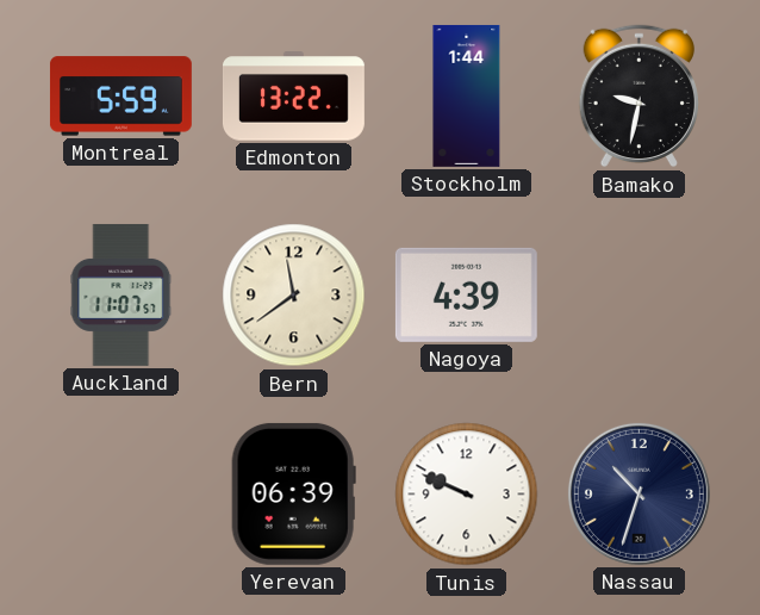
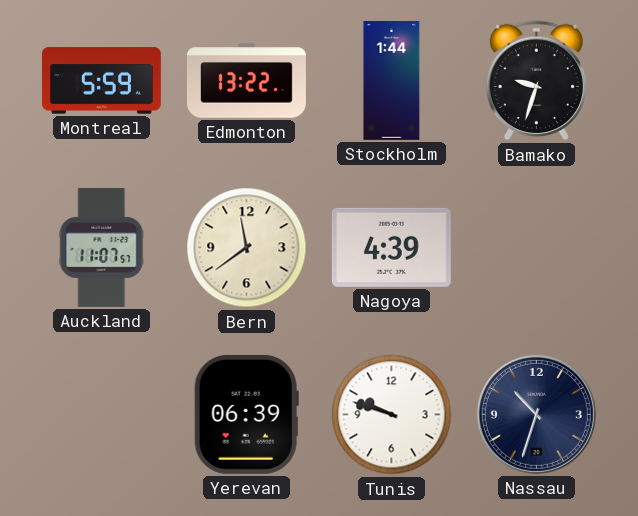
Bamako: 9:32 -> 9:33
Tunis: 9:49 -> 9:48
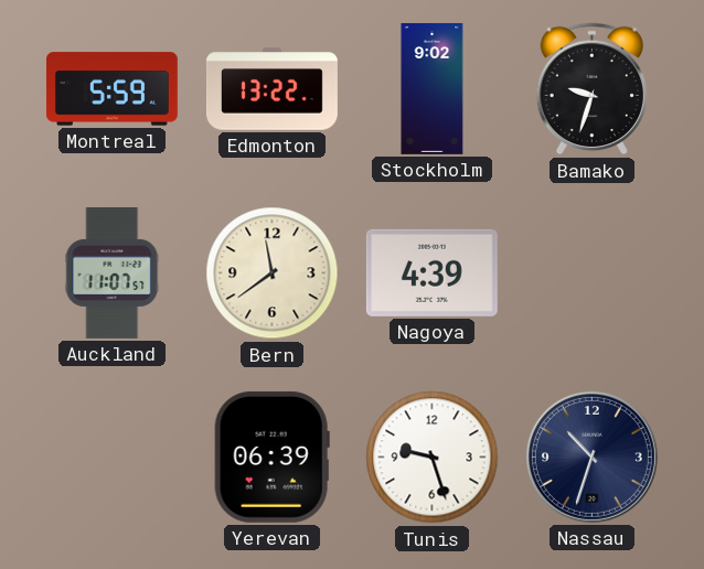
Stockholm: 1:44 -> 9:02
Tunis: 9:48 -> 9:27
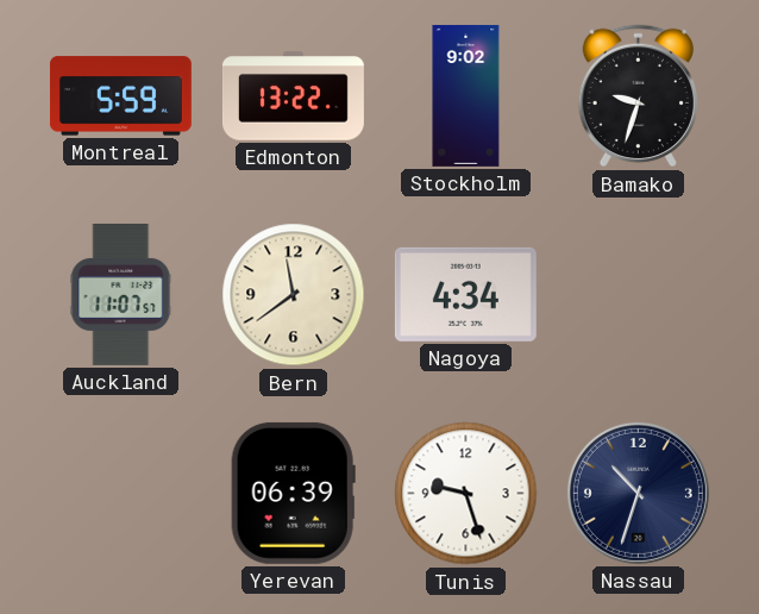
Nagoya: 4:39 -> 4:34
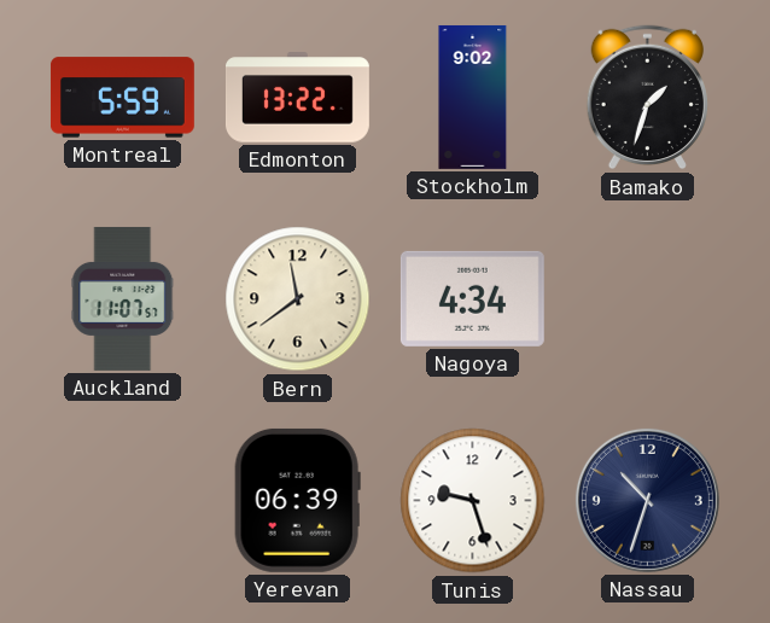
Bamako: 9:33 -> 1:33
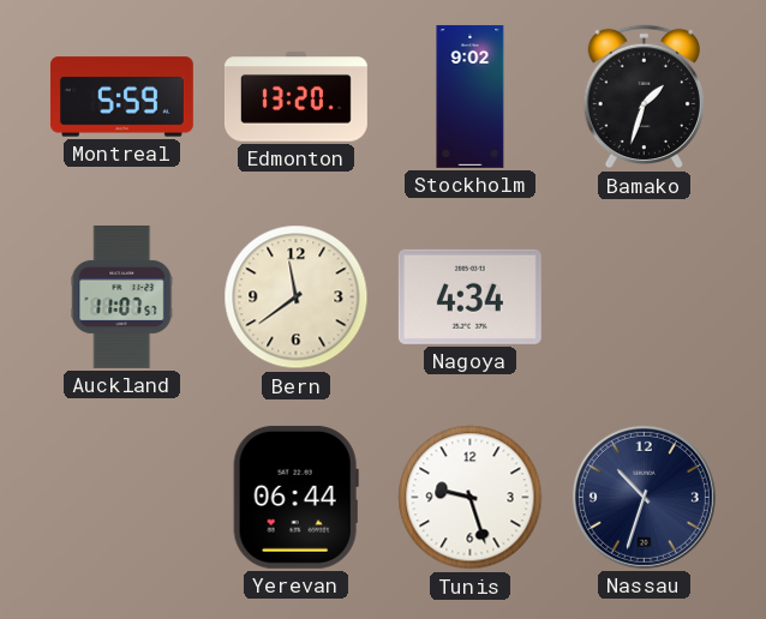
Edmonton: 13:22 -> 13:20
Yerevan: 06:39 -> 06:44
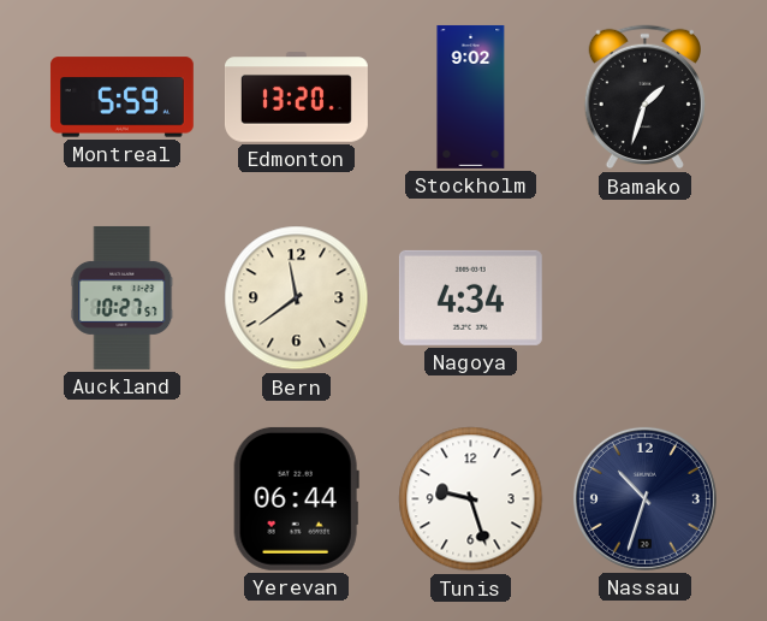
Auckland: 11:07 -> 10:27
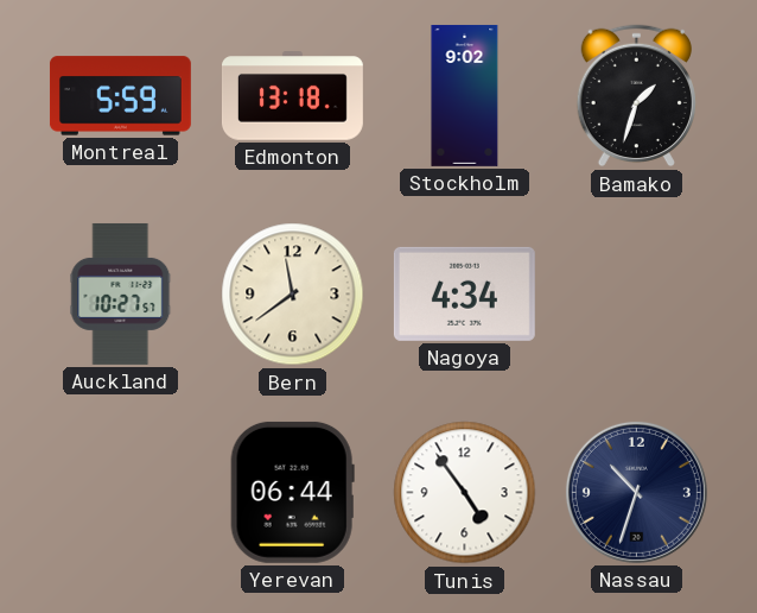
Edmonton: 13:20 -> 13:18
Tunis: 9:27 -> 4:54
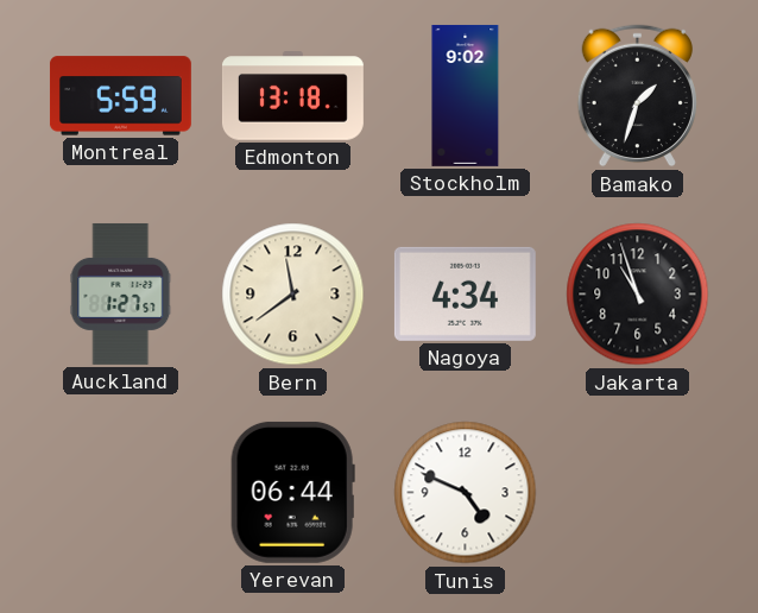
Auckland: 10:27 -> 1:27
Jakarta: none -> 10:57
Tunis: 4:54 -> 4:49
Nassau: 10:33 -> none
